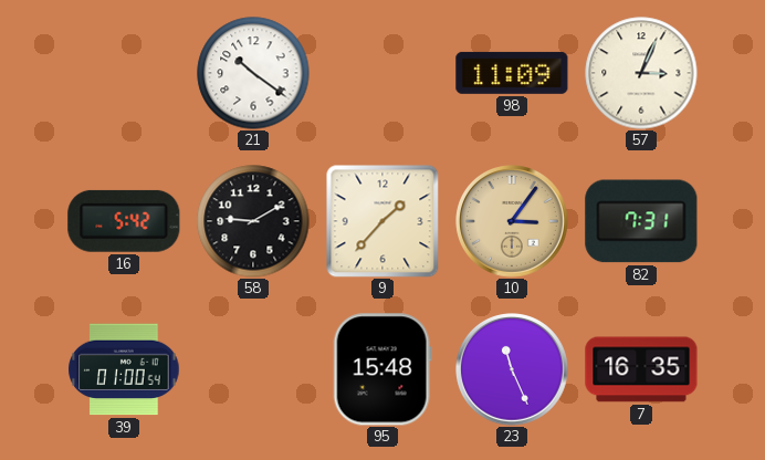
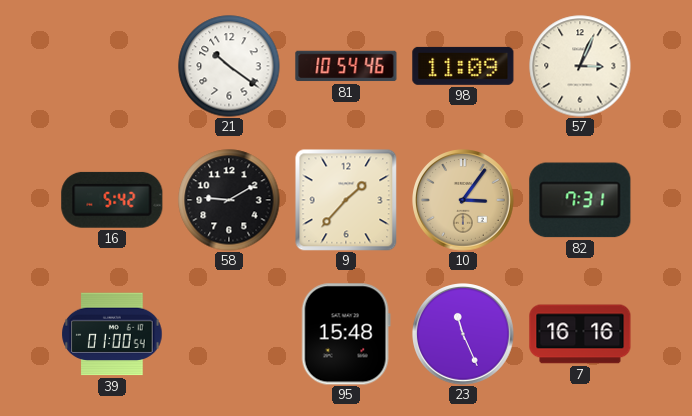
81: none -> 10:54
7: 16:35 -> 16:16
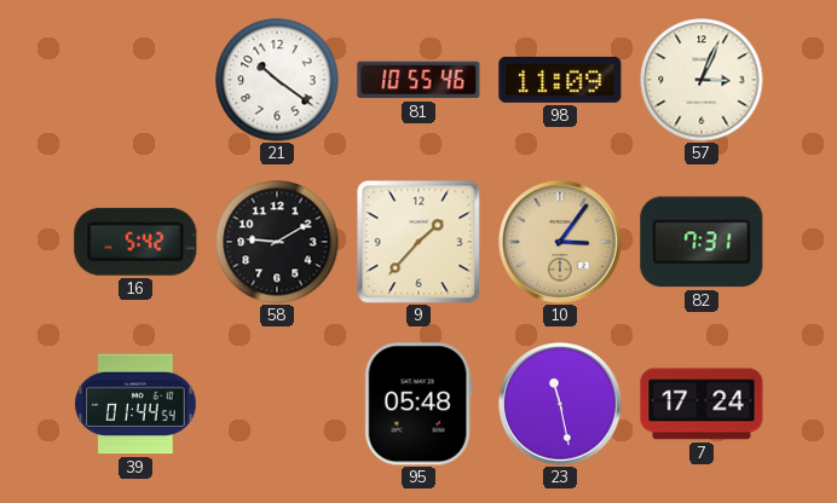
81: 10:54 -> 10:55
39: 01:00 -> 01:44
95: 15:48 -> 05:48
23: 11:26 -> 11:28
7: 16:16 -> 17:24
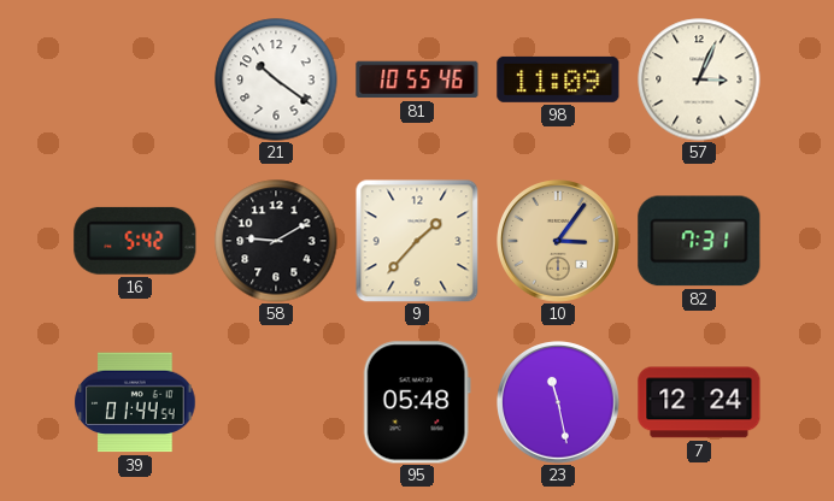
7: 17:24 -> 12:24
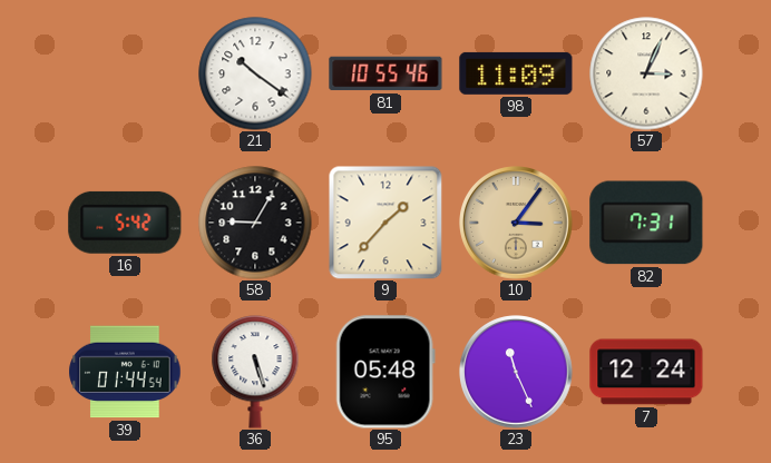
58: 9:10 -> 9:05
36: none -> 5:27
23: 11:28 -> 11:26
